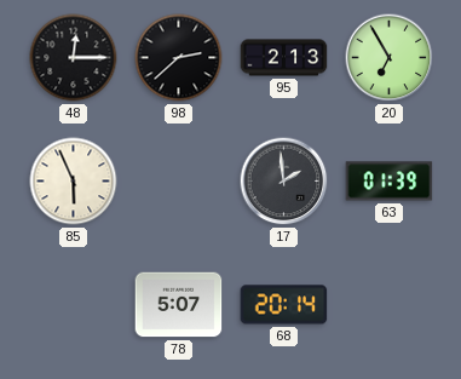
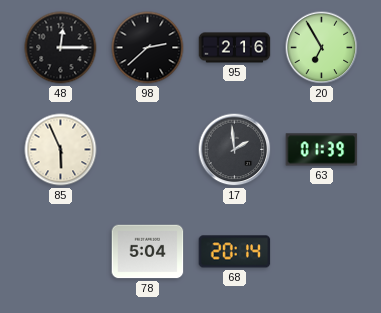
95: 2:13 -> 2:16
78: 5:07 -> 5:04
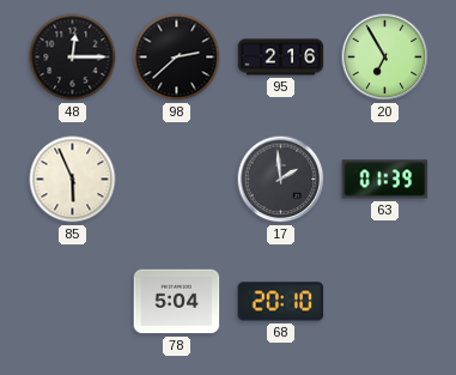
68: 20:14 -> 20:10
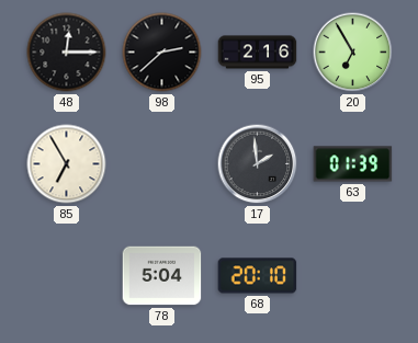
85: 5:56 -> 6:55
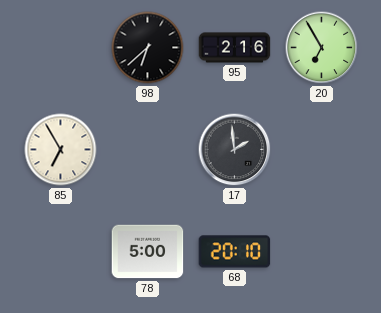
48: 12:15 -> none
98: 2:38 -> 6:38
63: 01:39 -> none
78: 5:04 -> 5:00
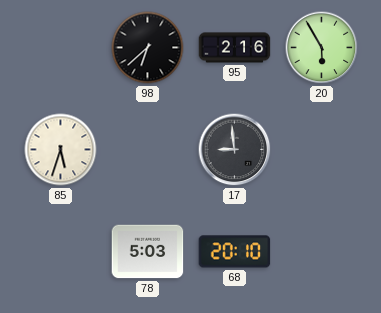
20: 6:55 -> 5:55
85: 6:55 -> 5:33
17: 1:59 -> 8:59
78: 5:00 -> 5:03
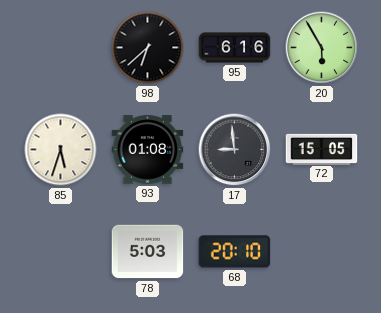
95: 2:16 -> 6:16
93: none -> 01:08
72: none -> 15:05
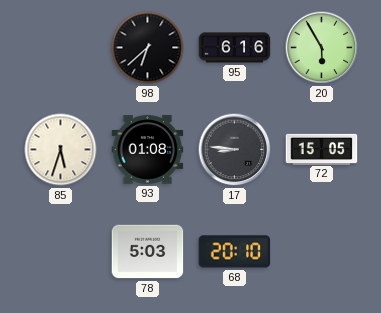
17: 8:59 -> 8:46
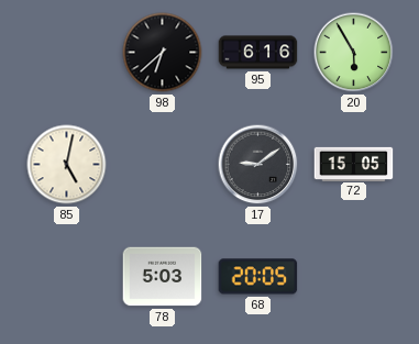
85: 5:33 -> 5:02
93: 01:08 -> none
17: 8:46 -> 9:09
68: 20:10 -> 20:05
